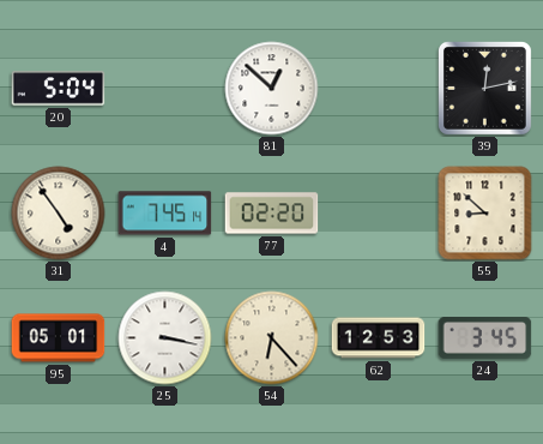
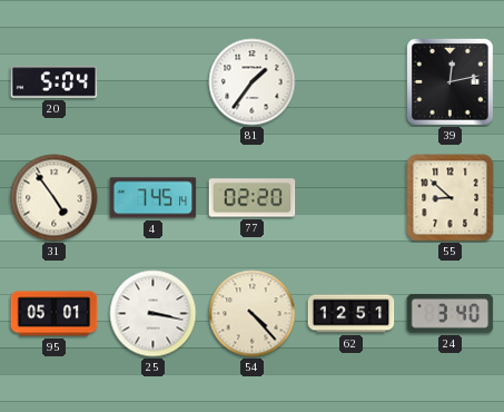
81: 12:52 -> 1:36
54: 6:23 -> 4:23
62: 12:53 -> 12:51
24: 3:45 -> 3:40
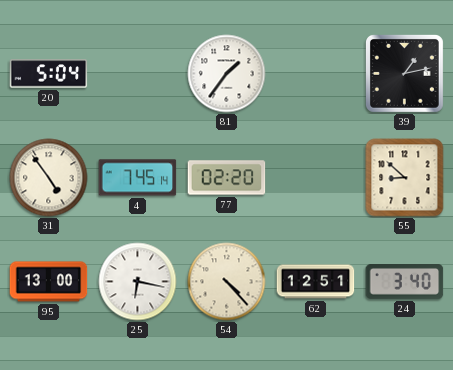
39: 12:13 -> 1:13
95: 05:01 -> 13:00
25: 3:17 -> 6:17
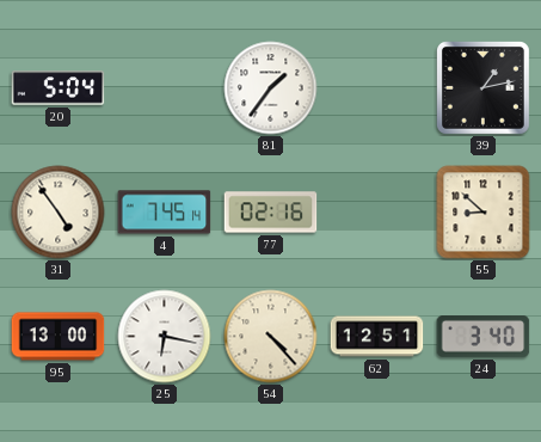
77: 02:20 -> 02:16
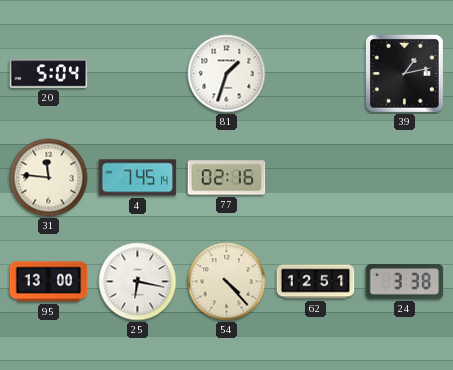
81: 1:36 -> 1:33
31: 4:54 -> 11:46
55: 8:52 -> none
24: 3:40 -> 3:38
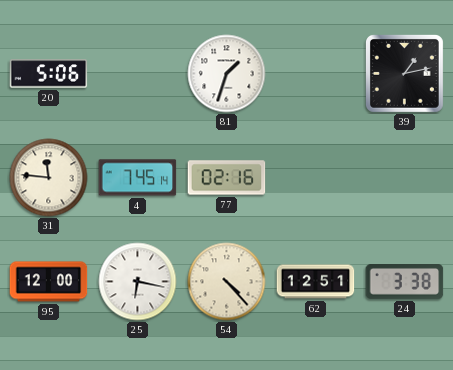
20: 5:04 -> 5:06
95: 13:00 -> 12:00
